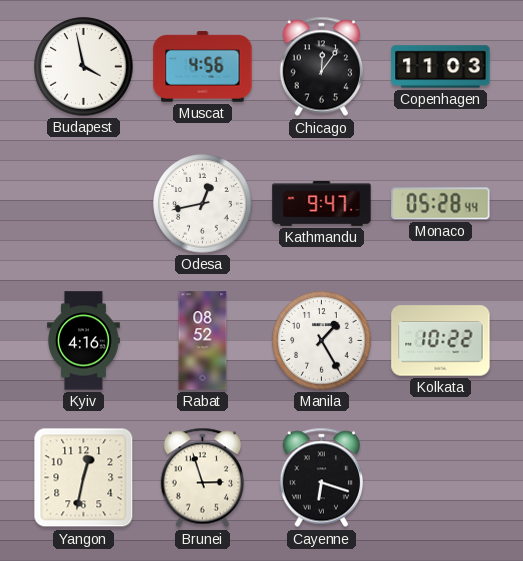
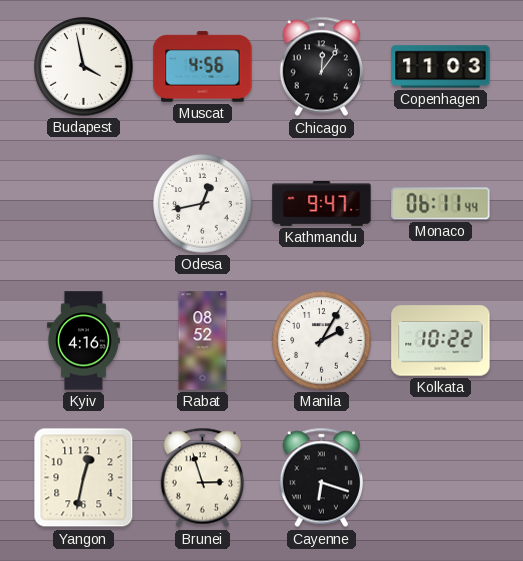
Monaco: 05:28 -> 06:11
Manila: 1:25 -> 2:05
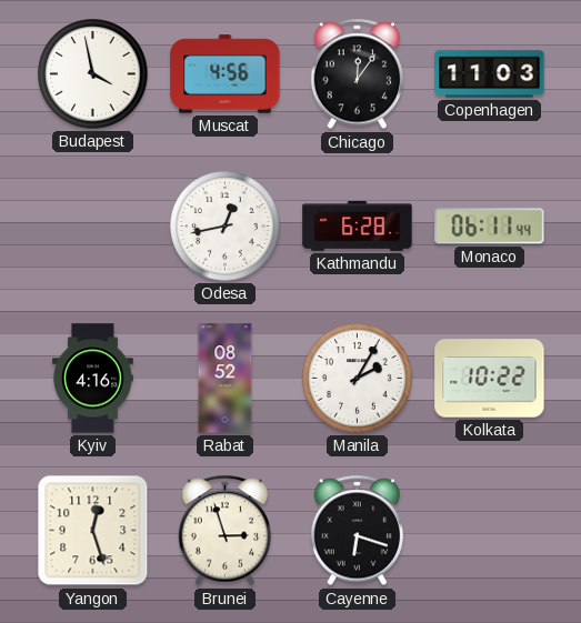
Kathmandu: 9:47 -> 6:28
Yangon: 12:32 -> 12:27
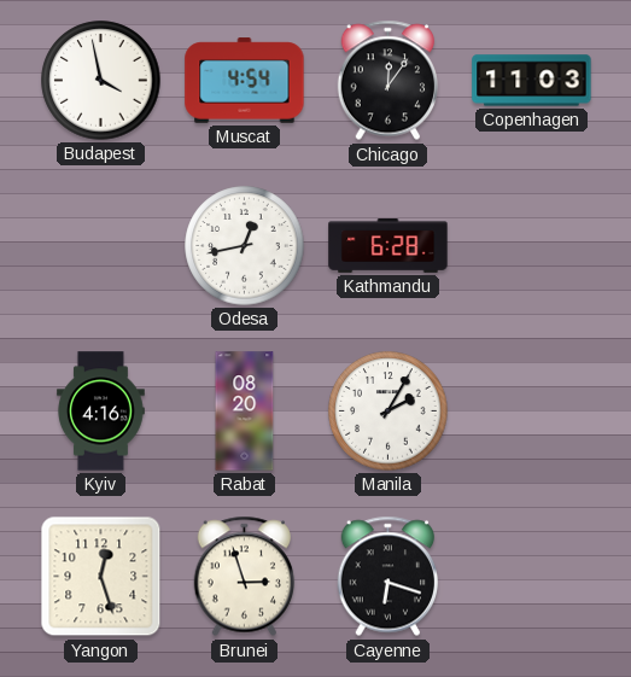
Muscat: 4:56 -> 4:54
Monaco: 06:11 -> none
Rabat: 08:52 -> 08:20
Kolkata: 10:22 -> none
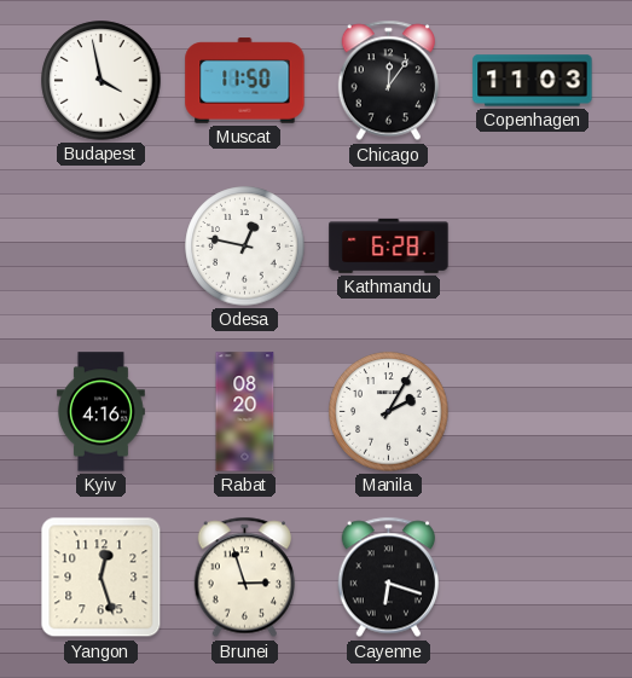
Muscat: 4:54 -> 11:50
Odesa: 12:43 -> 12:47
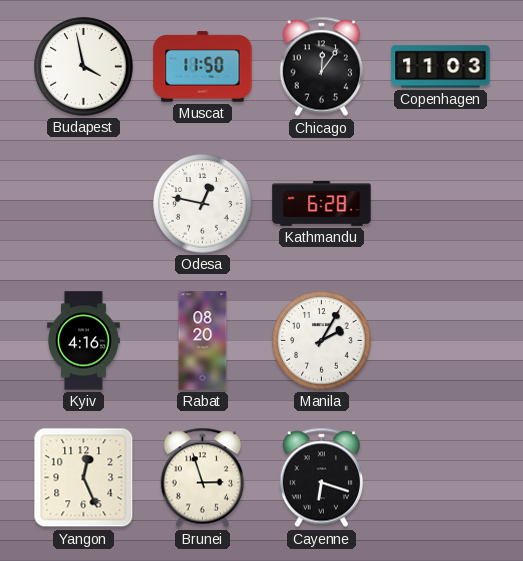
Yangon: 12:27 -> 12:26
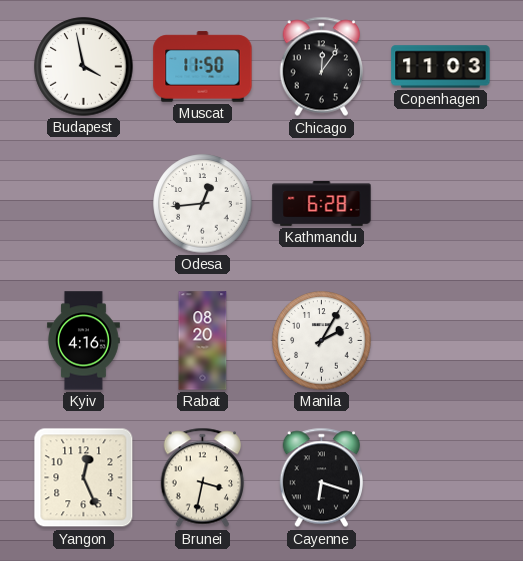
Odesa: 12:47 -> 12:44
Brunei: 2:57 -> 3:32
